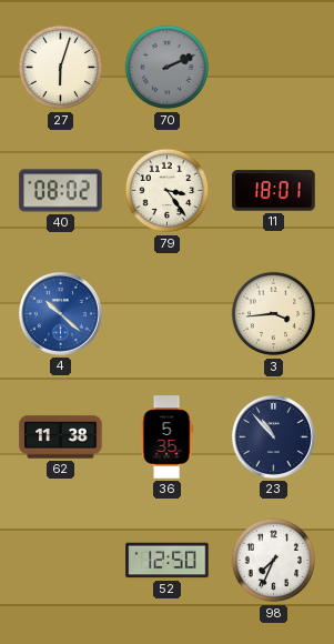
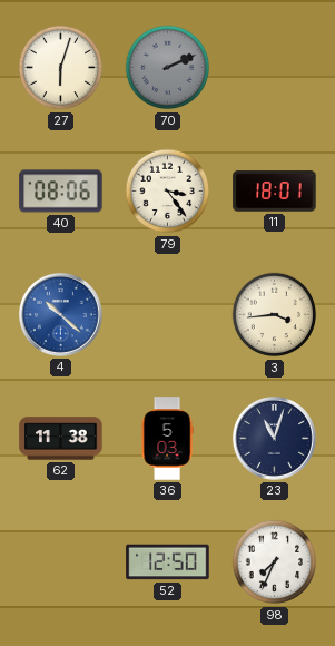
40: 08:02 -> 08:06
36: 5:35 -> 5:03
23: 10:53 -> 11:03
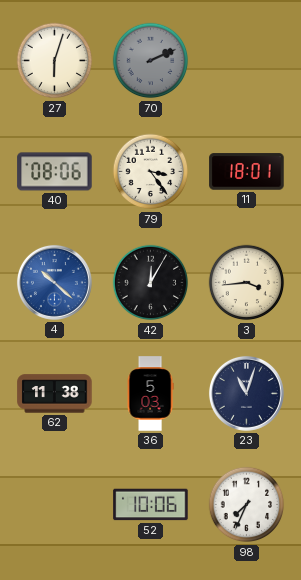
42: none -> 12:05
52: 12:50 -> 10:06
